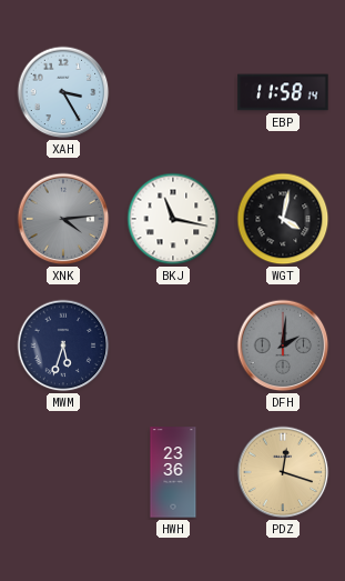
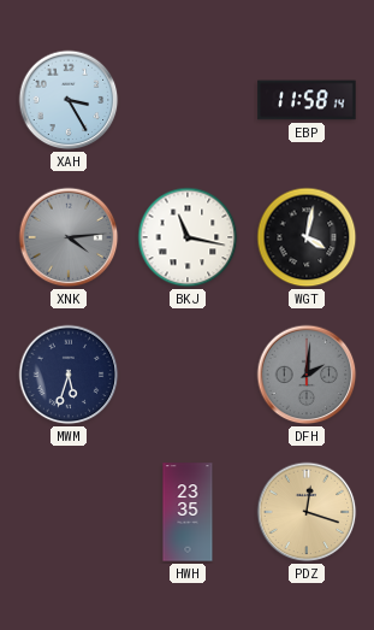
HWH: 23:36 -> 23:35
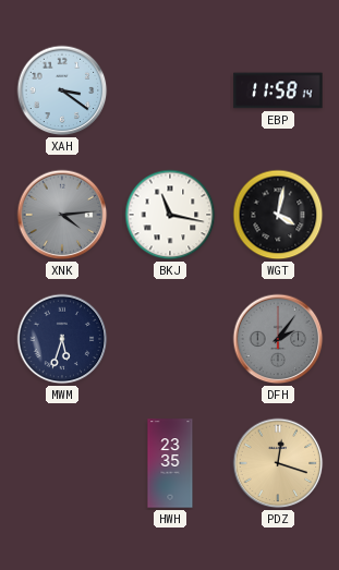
XAH: 3:25 -> 3:21
DFH: 2:01 -> 2:06
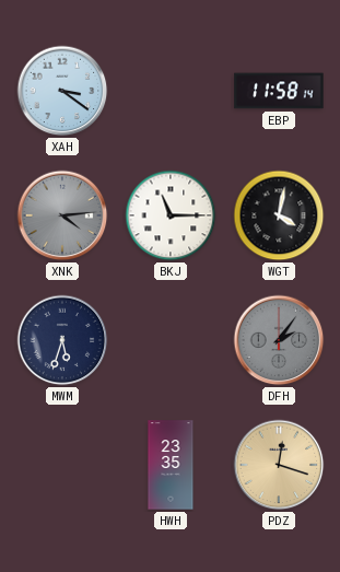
BKJ: 11:17 -> 11:15
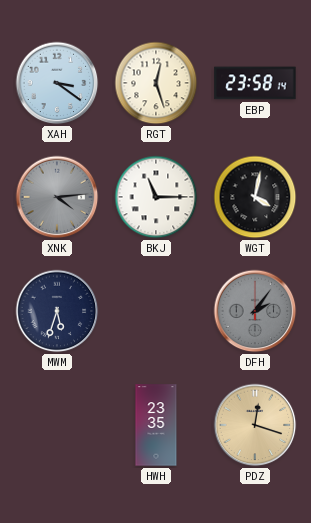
RGT: none -> 12:27
EBP: 11:58 -> 23:58
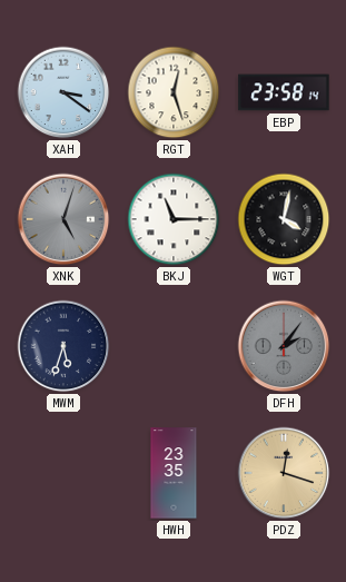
XNK: 4:14 -> 5:03
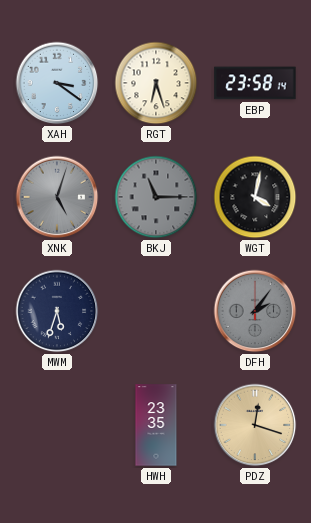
RGT: 12:27 -> 6:27
BKJ dial: white -> grey
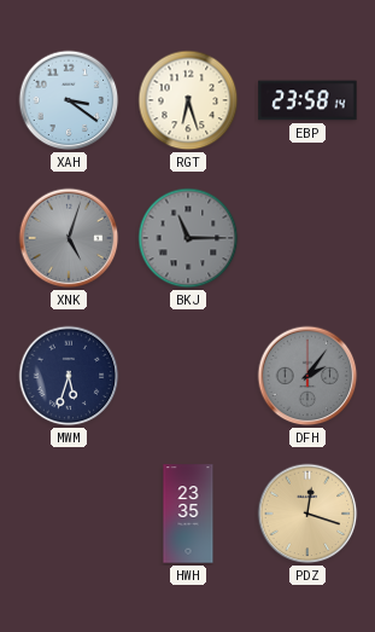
WGT: 4:02 -> none
